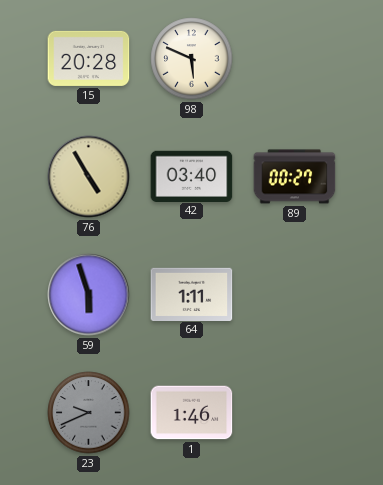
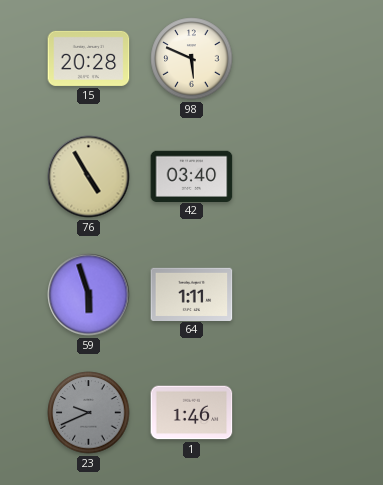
89: 00:27 -> none
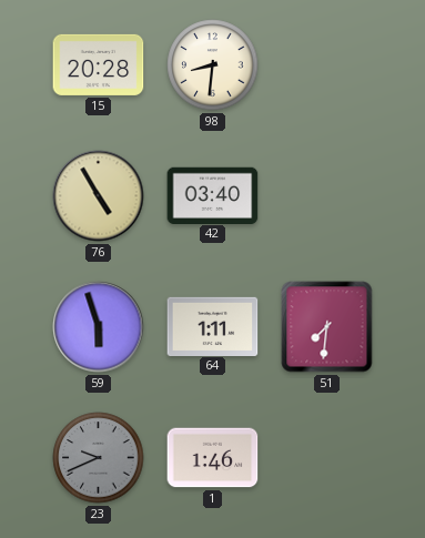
98: 5:49 -> 8:31
51: none -> 7:31
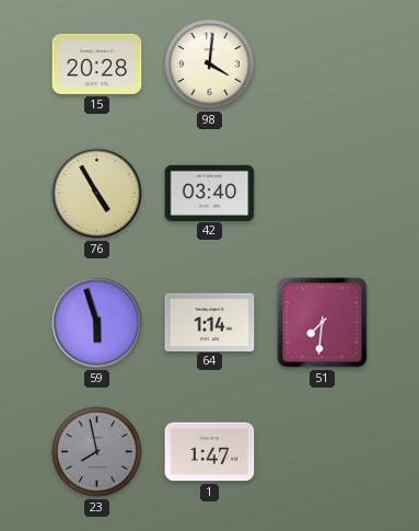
98: 8:31 -> 4:01
64: 1:11 -> 1:14
23: 9:41 -> 7:58
1: 1:46 -> 1:47
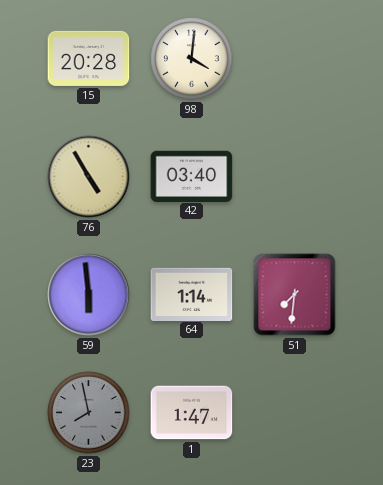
59: 5:57 -> 5:59
